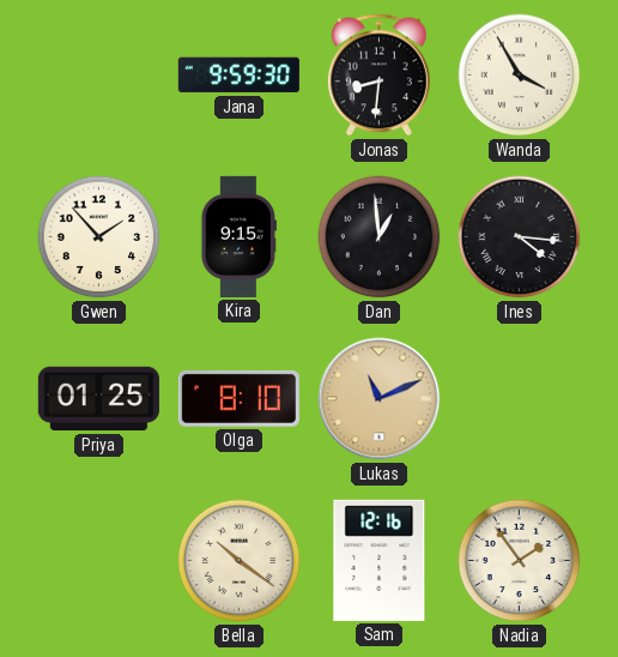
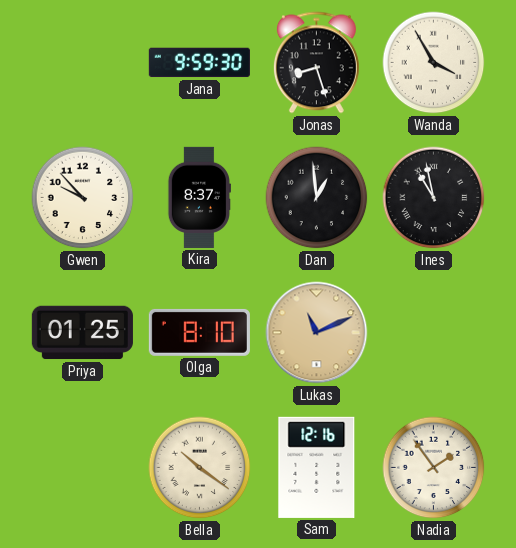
Jonas: 8:31 -> 8:27
Gwen: 1:53 -> 9:53
Kira: 9:15 -> 8:37
Ines: 4:16 -> 10:58
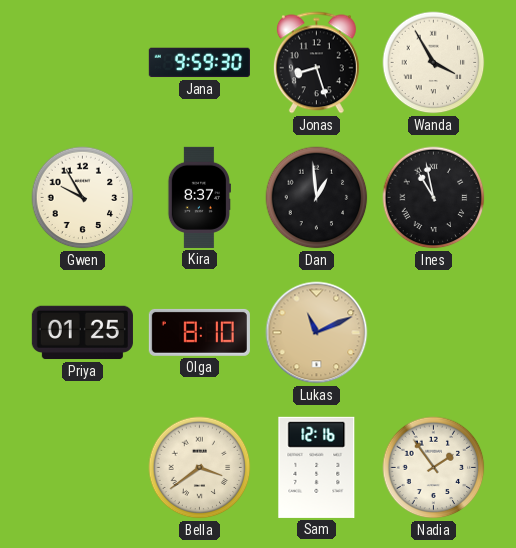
Gwen: 9:53 -> 9:55
Bella: 10:21 -> 3:39
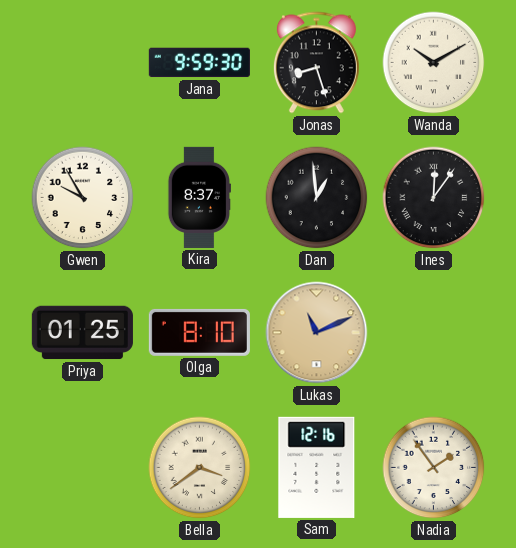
Wanda: 3:55 -> 10:10
Ines: 10:58 -> 12:06
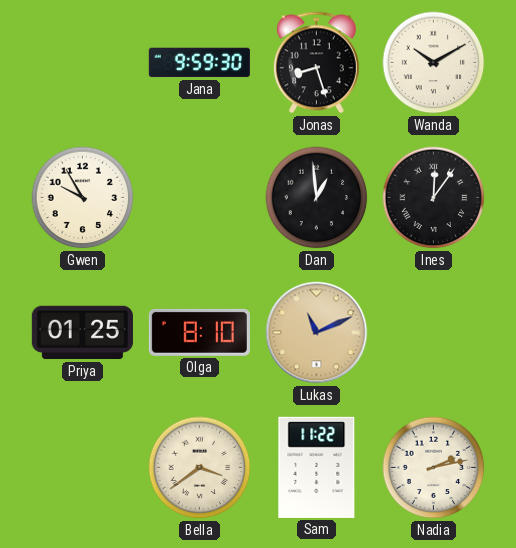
Kira: 8:37 -> none
Sam: 12:16 -> 11:22
Nadia: 1:54 -> 2:13
